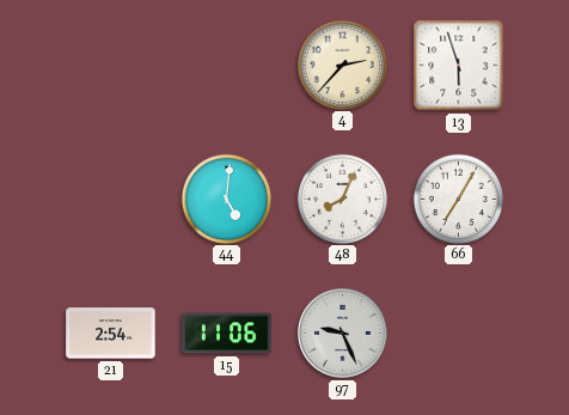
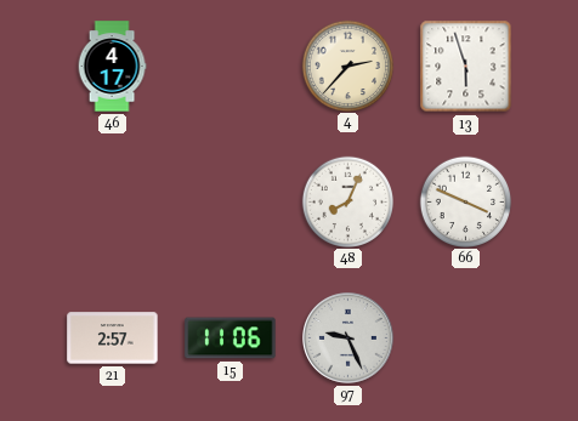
46: none -> 4:17
44: 5:01 -> none
66: 7:05 -> 3:49
21: 2:54 -> 2:57
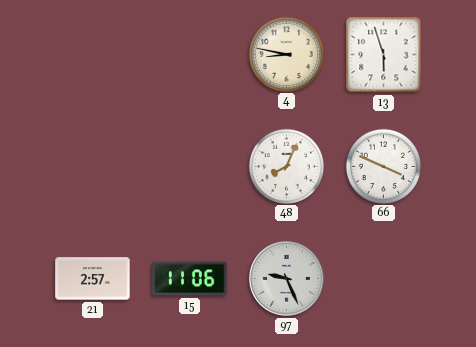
46: 4:17 -> none
4: 2:37 -> 8:47
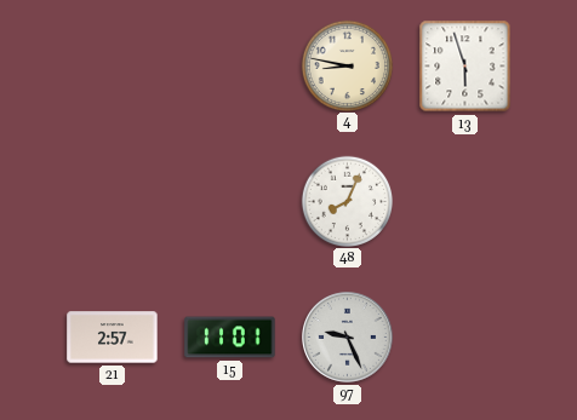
66: 3:49 -> none
15: 11:06 -> 11:01
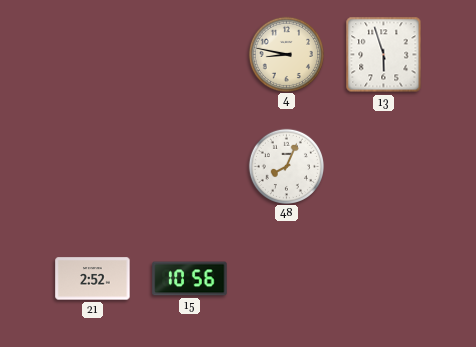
21: 2:57 -> 2:52
15: 11:01 -> 10:56
97: 9:26 -> none
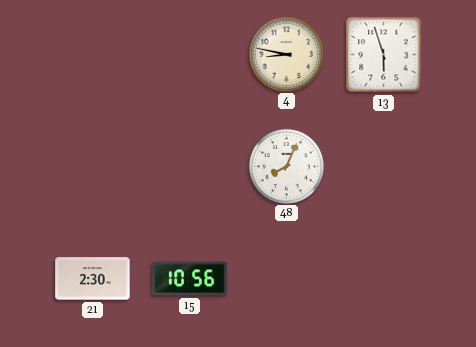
21: 2:52 -> 2:30
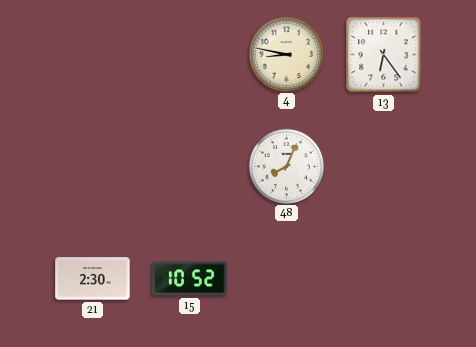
13: 5:57 -> 6:24
15: 10:56 -> 10:52
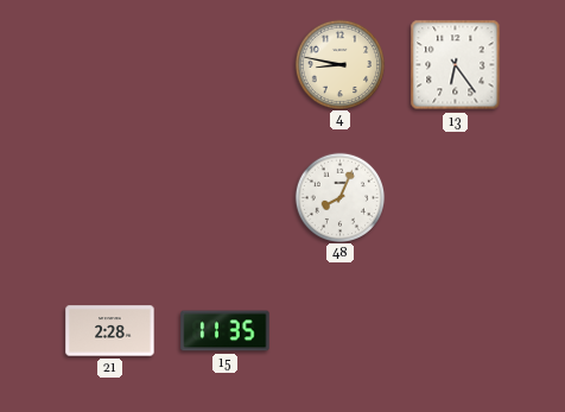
21: 2:30 -> 2:28
15: 10:52 -> 11:35
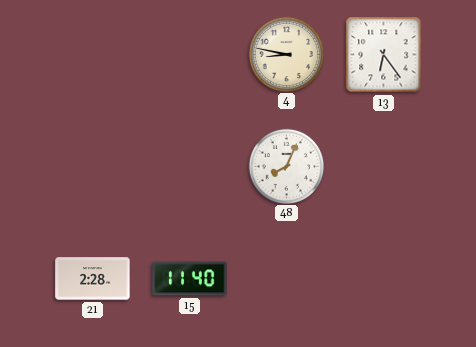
15: 11:35 -> 11:40
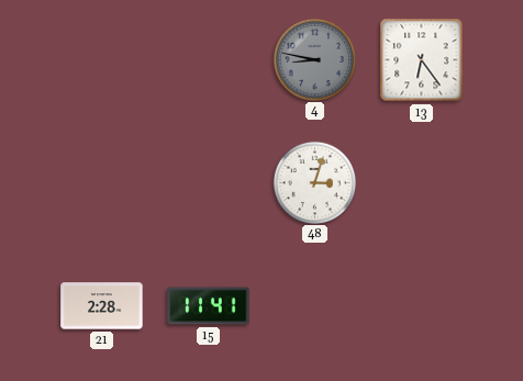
4 dial: cream -> grey
48: 8:04 -> 3:03
15: 11:40 -> 11:41
